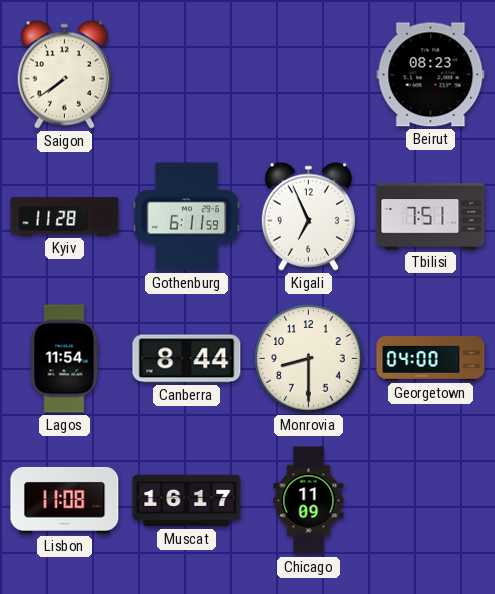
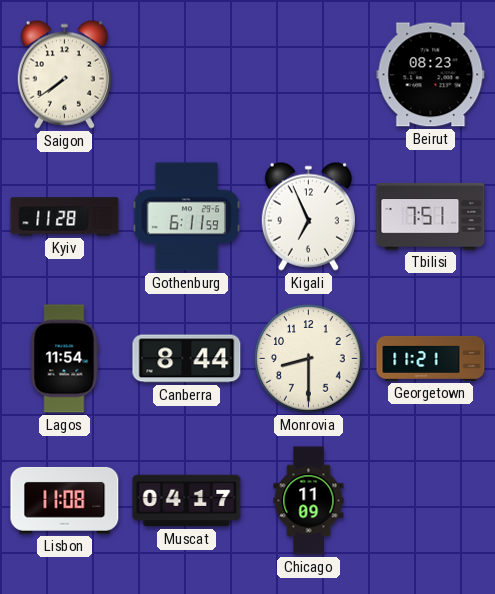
Georgetown: 04:00 -> 11:21
Muscat: 16:17 -> 04:17
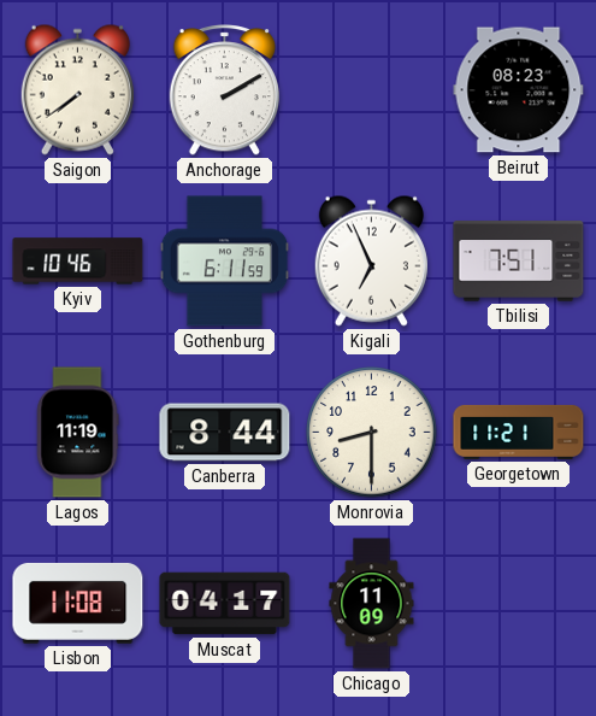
Anchorage: none -> 2:10
Kyiv: 11:28 -> 10:46
Lagos: 11:54 -> 11:19
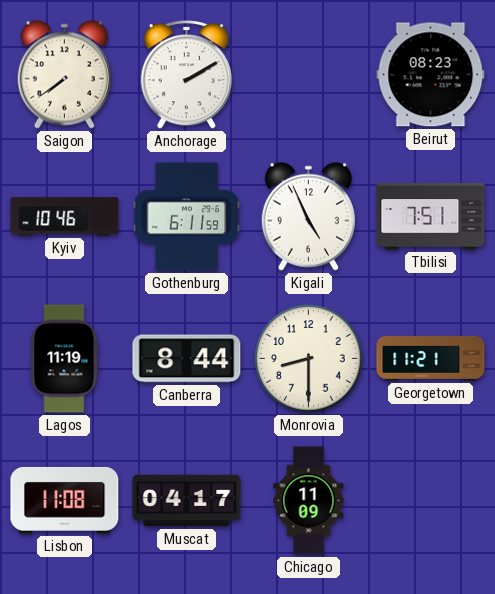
Kigali: 6:56 -> 4:56
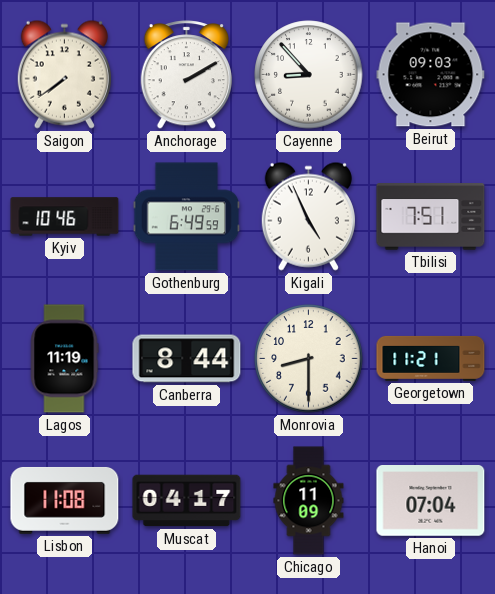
Cayenne: none -> 8:53
Beirut: 08:23 -> 09:03
Gothenburg: 6:11 -> 6:49
Hanoi: none -> 07:04
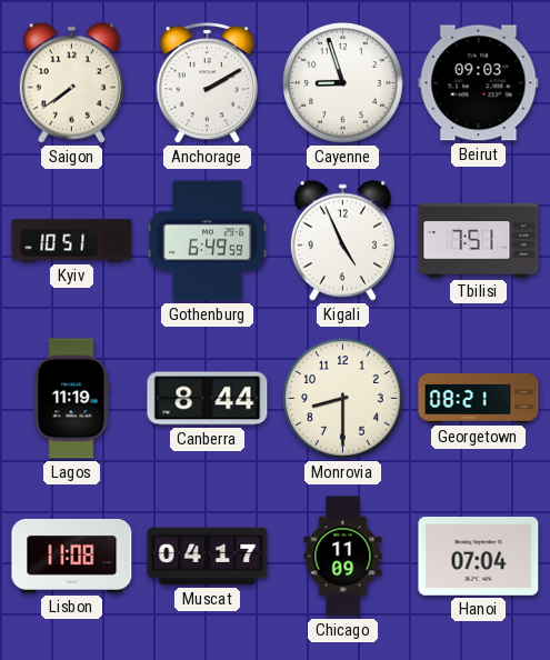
Cayenne: 8:53 -> 8:57
Kyiv: 10:46 -> 10:51
Georgetown: 11:21 -> 08:21
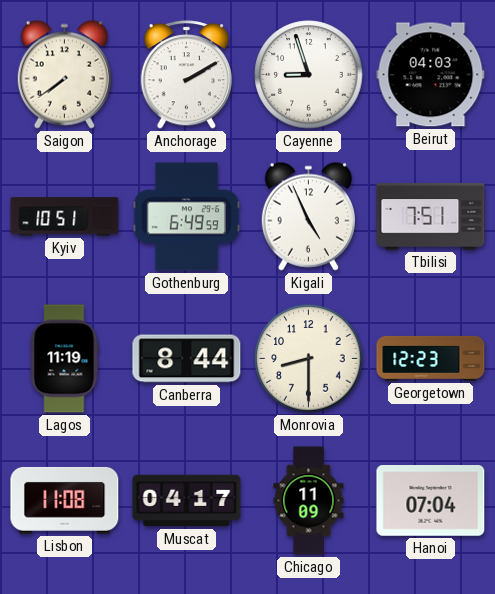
Beirut: 09:03 -> 04:03
Georgetown: 08:21 -> 12:23
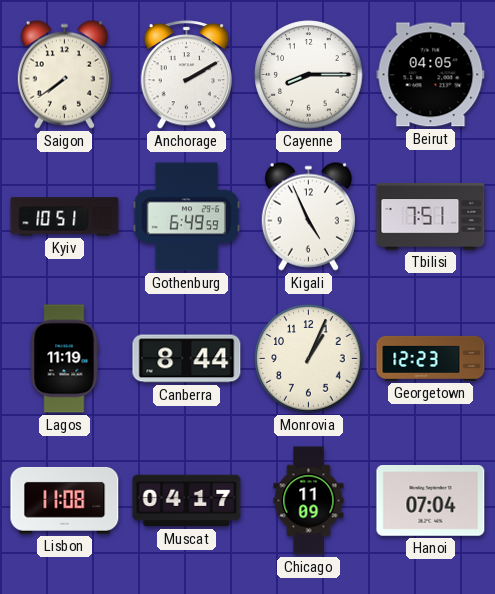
Cayenne: 8:57 -> 8:15
Beirut: 04:03 -> 04:05
Monrovia: 8:30 -> 1:04
